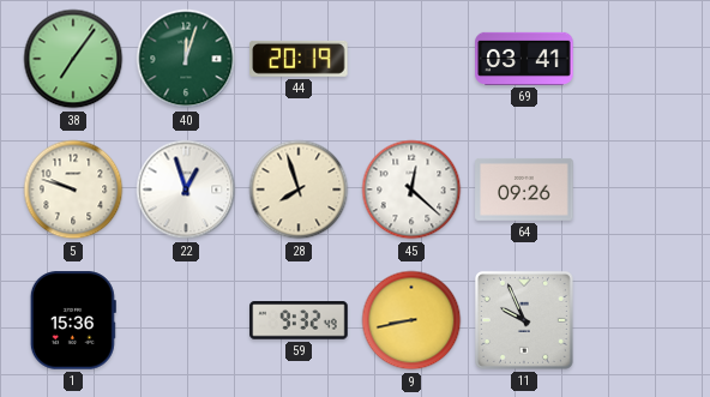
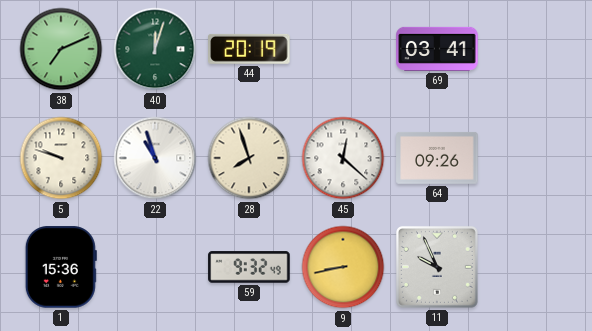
38: 7:06 -> 7:11
22: 12:57 -> 10:57
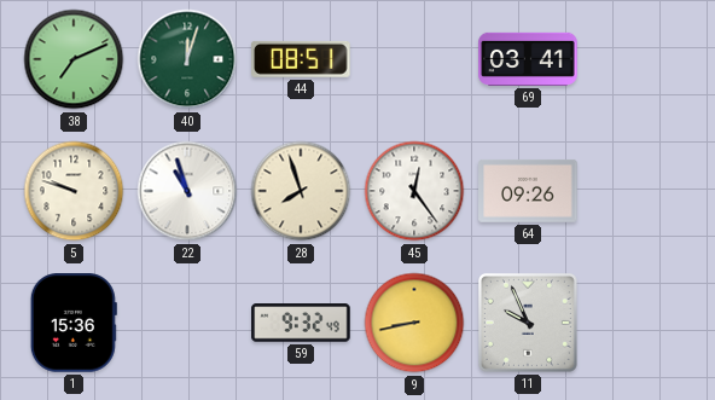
44: 20:19 -> 08:51
45: 12:22 -> 12:24
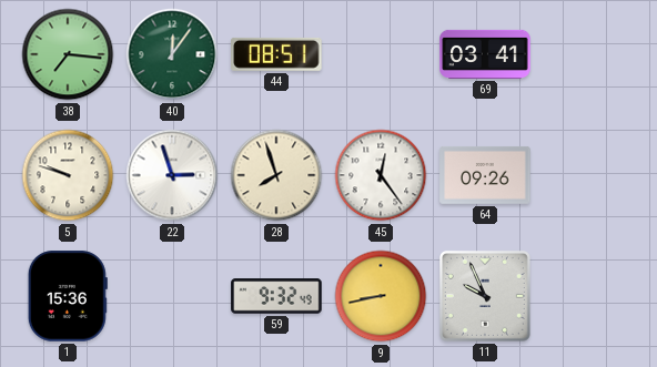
38: 7:11 -> 7:16
40: 12:03 -> 12:06
22: 10:57 -> 2:57
